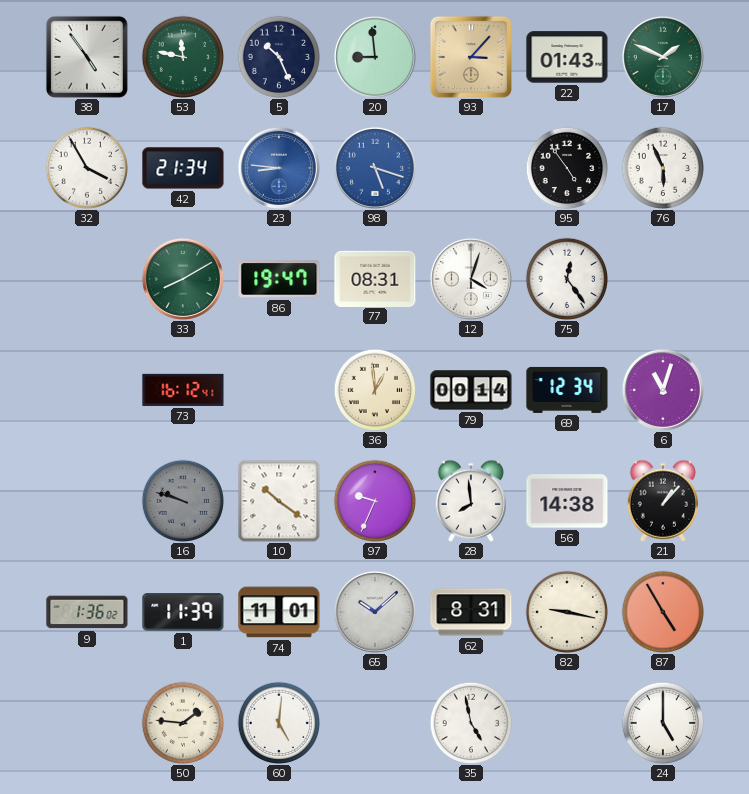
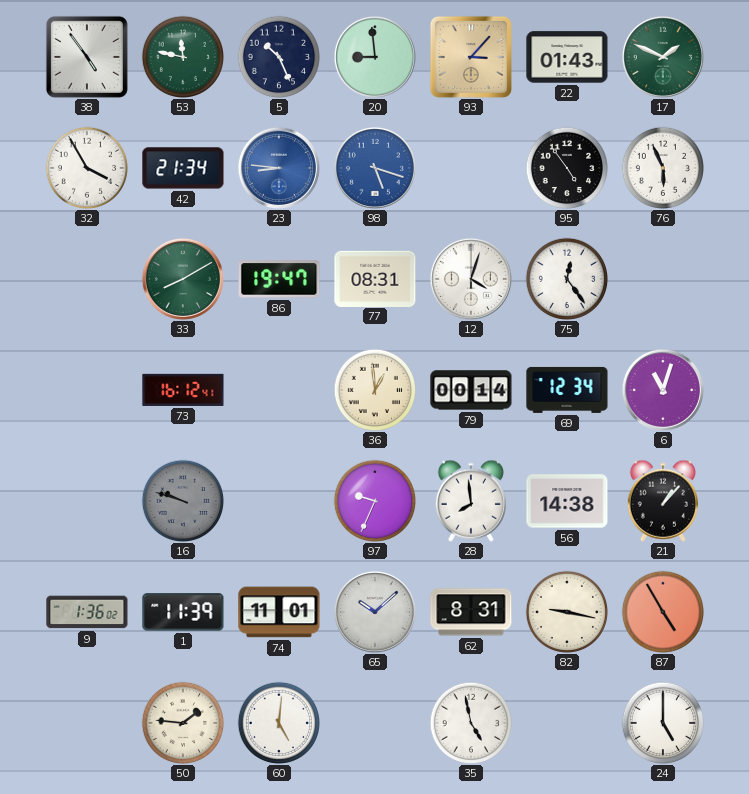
10: 10:21 -> none
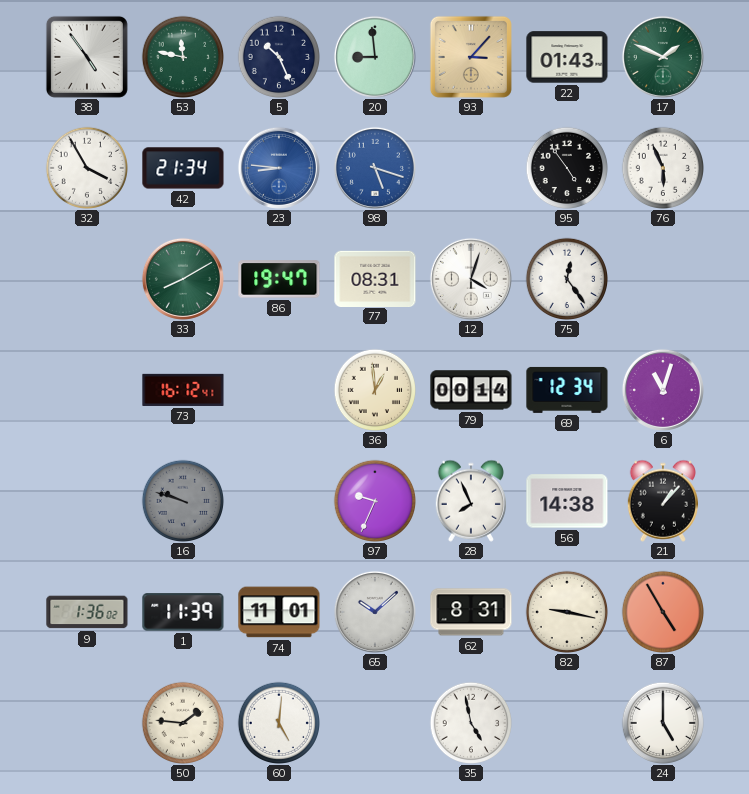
28: 7:59 -> 7:56
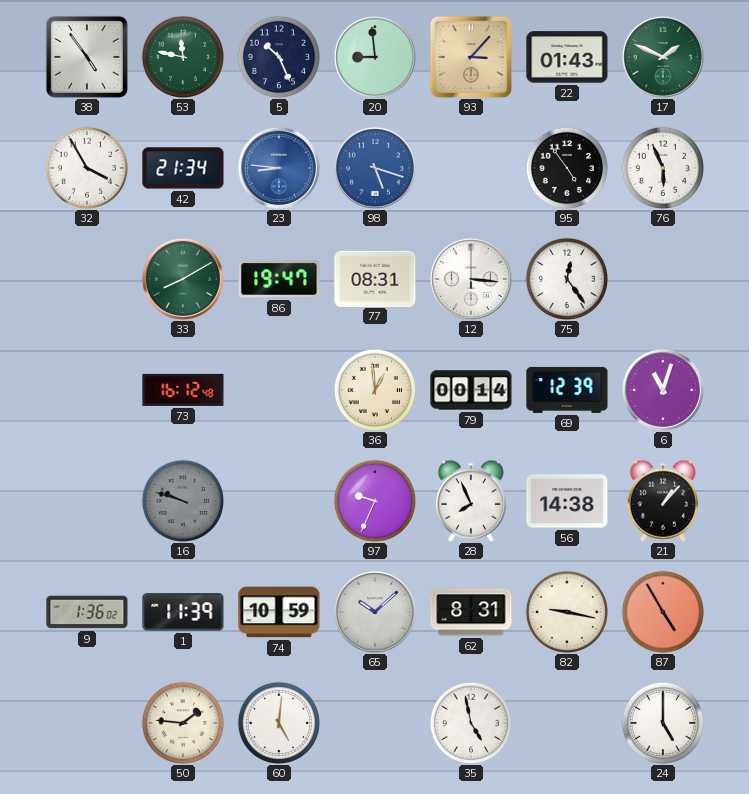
12: 4:03 -> 3:16
73: 16:12:41 -> 16:12:48
69: 12:34 -> 12:39
74: 11:01 -> 10:59
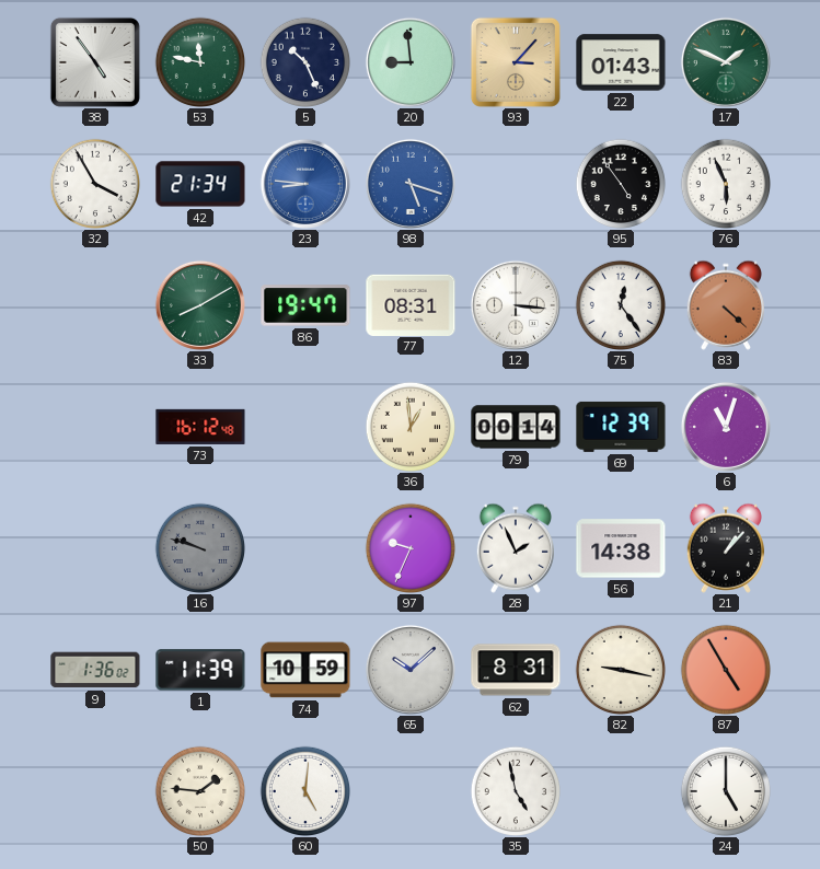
83: none -> 4:22
28: 7:56 -> 1:56
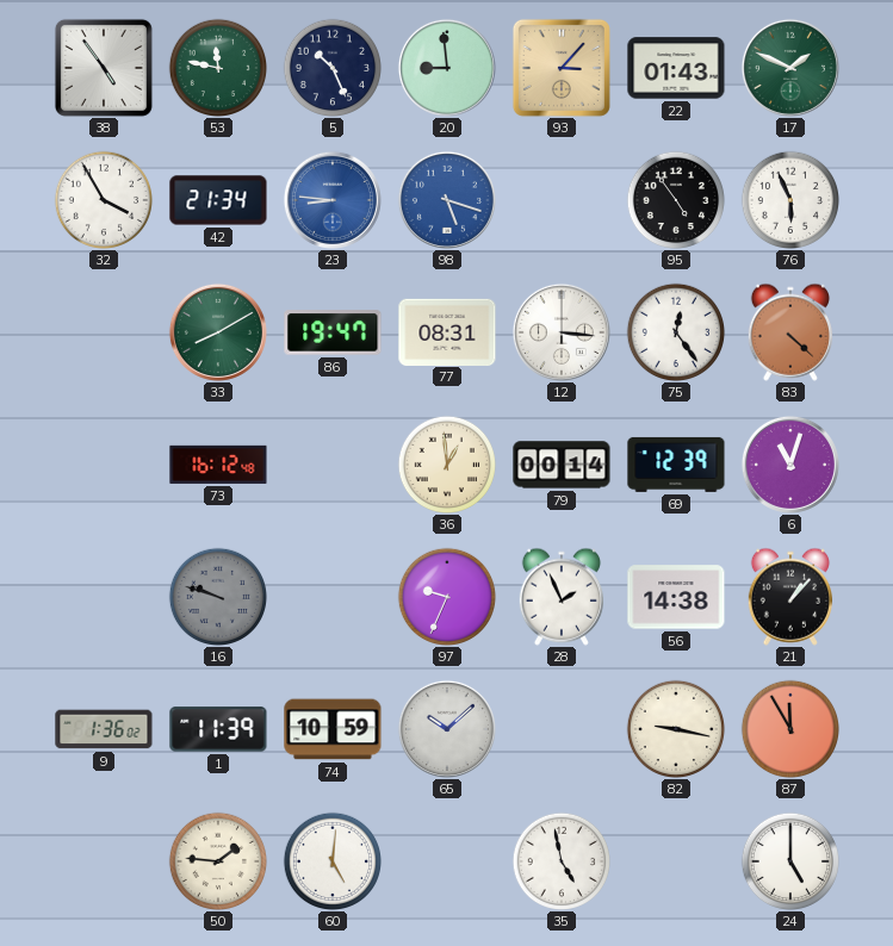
62: 8:31 -> none
87: 4:55 -> 11:55
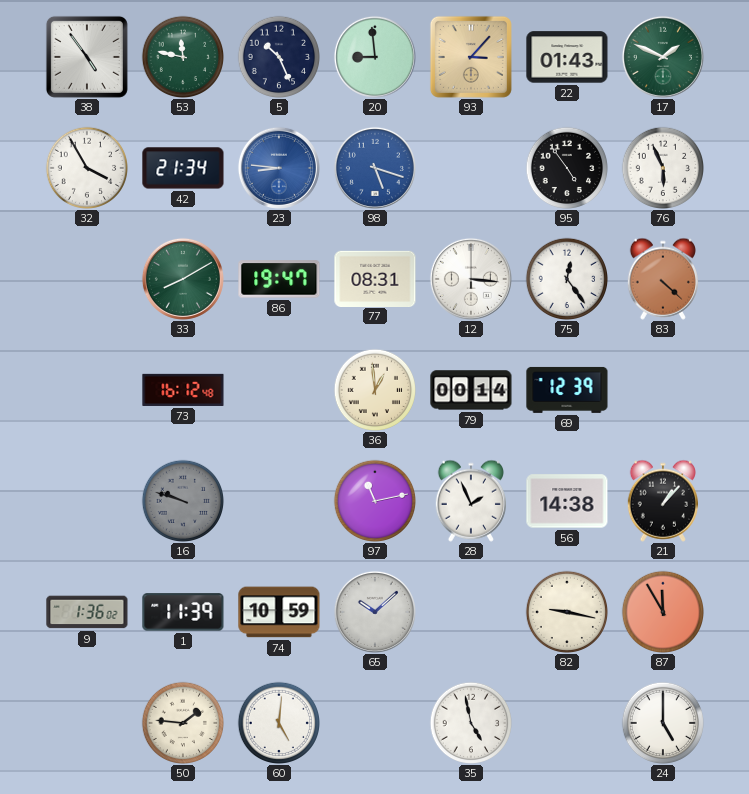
6: 11:03 -> none
97: 9:34 -> 11:13
